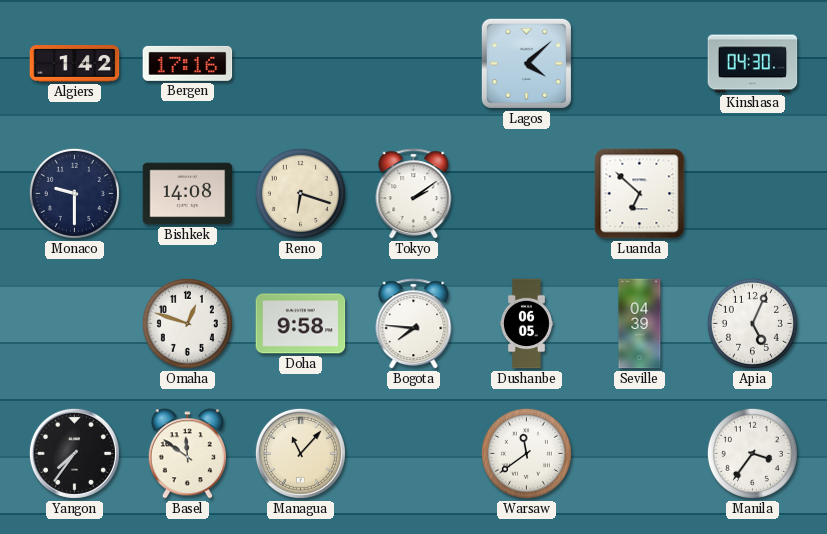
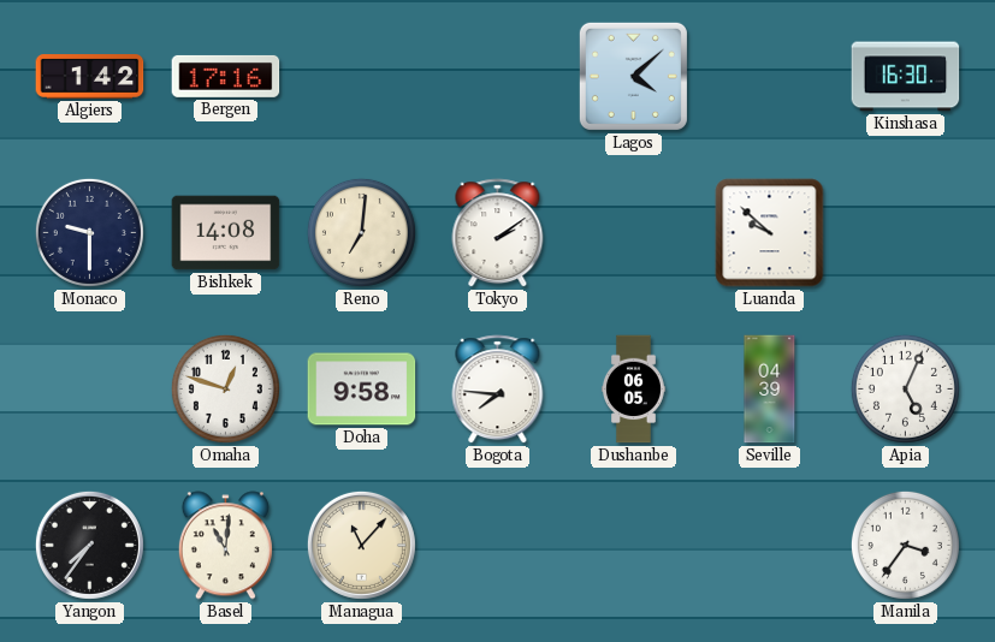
Kinshasa: 04:30 -> 16:30
Reno: 6:18 -> 7:01
Luanda: 6:52 -> 9:52
Basel: 11:51 -> 11:01
Warsaw: 11:39 -> none
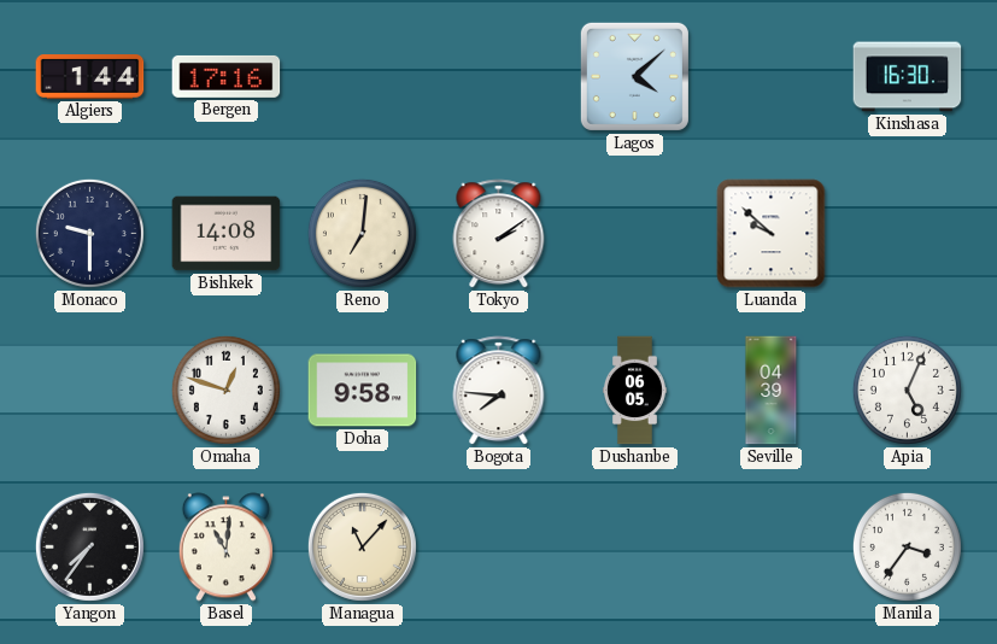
Algiers: 1:42 -> 1:44
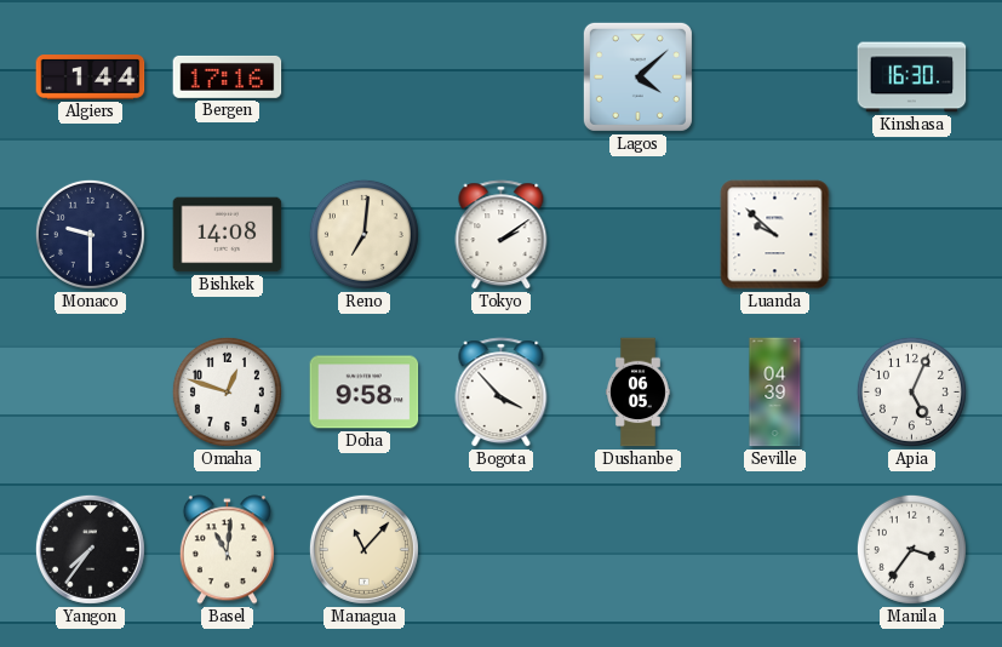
Bogota: 7:46 -> 3:53
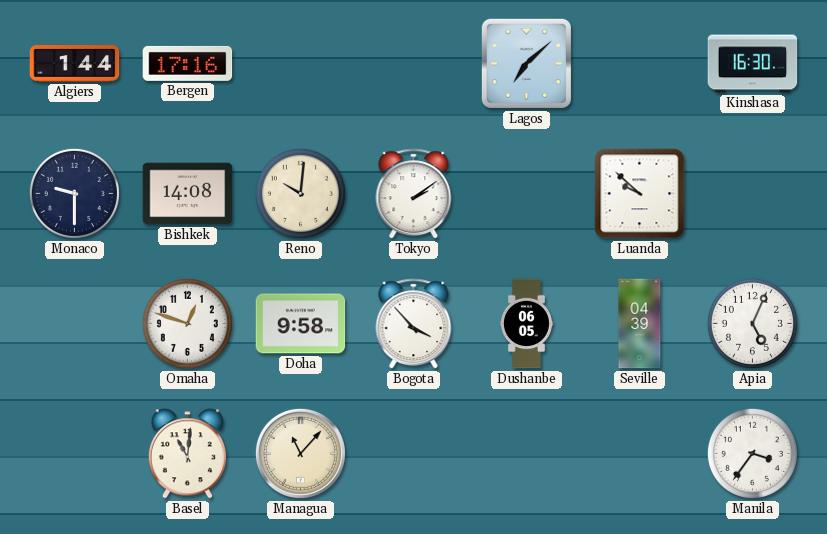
Lagos: 4:08 -> 7:08
Reno: 7:01 -> 10:01
Yangon: 7:36 -> none
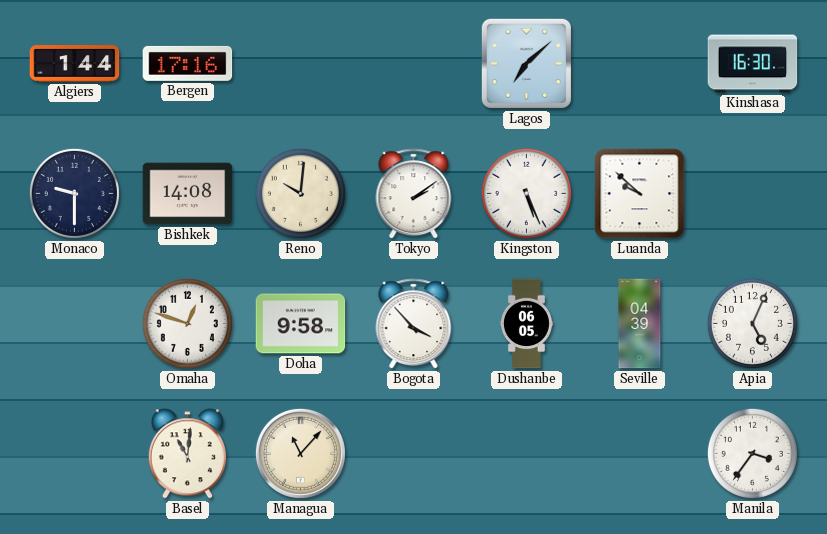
Kingston: none -> 5:26
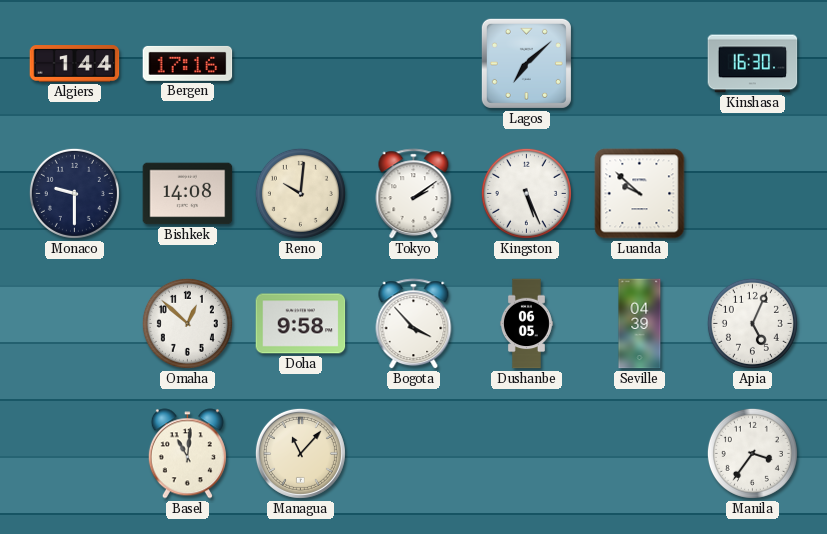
Omaha: 12:48 -> 12:52
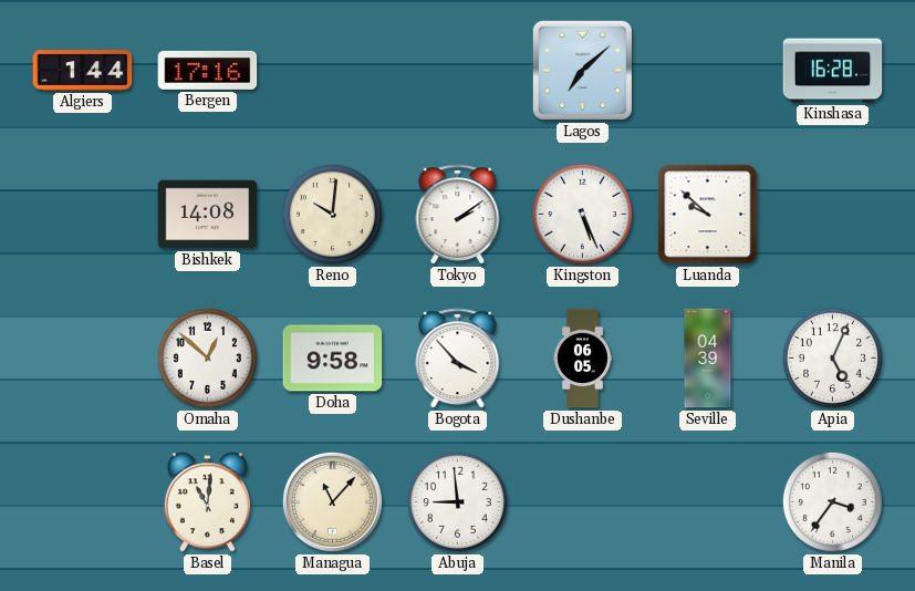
Kinshasa: 16:30 -> 16:28
Monaco: 9:30 -> none
Abuja: none -> 8:59
